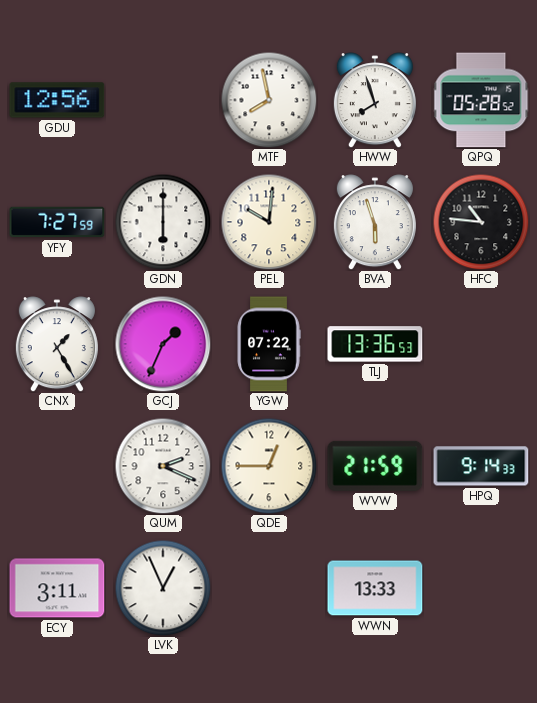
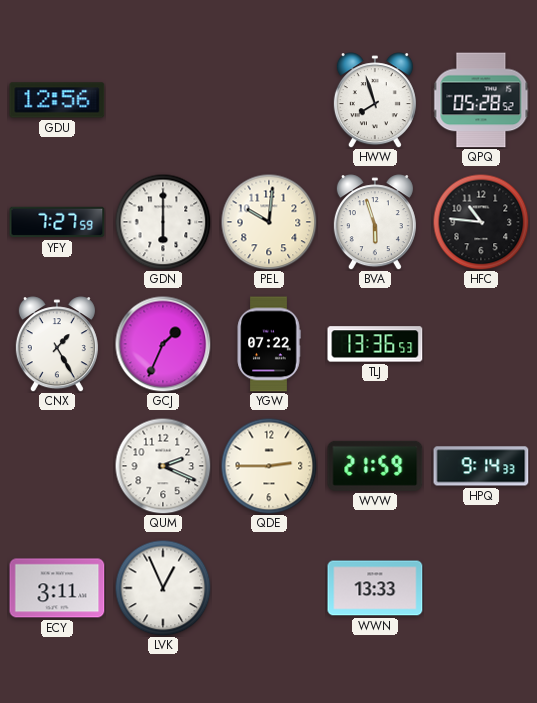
MTF: 7:58 -> none
QDE: 12:45 -> 2:45
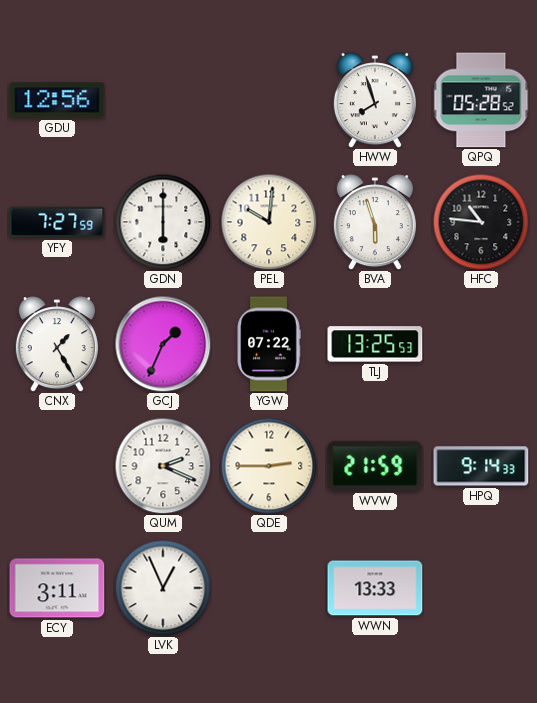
TLJ: 13:36 -> 13:25
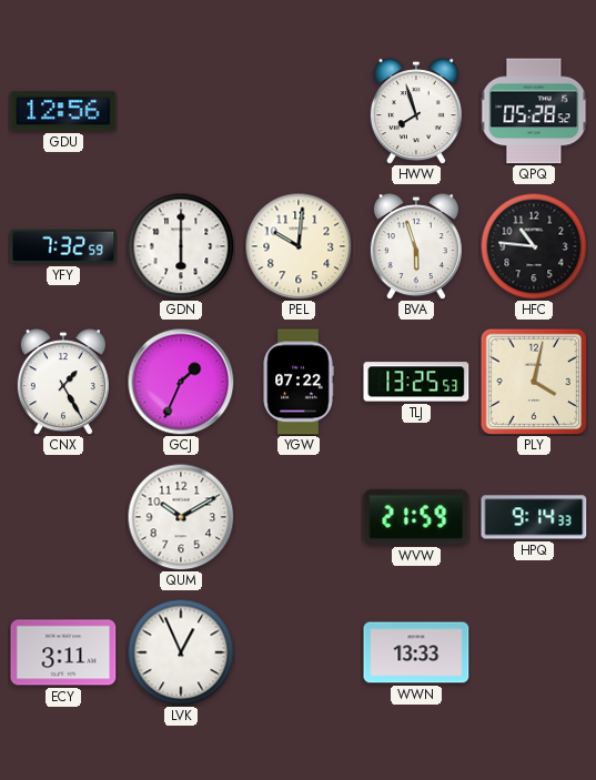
YFY: 7:27 -> 7:32
PLY: none -> 4:02
QUM: 2:19 -> 10:10
QDE: 2:45 -> none
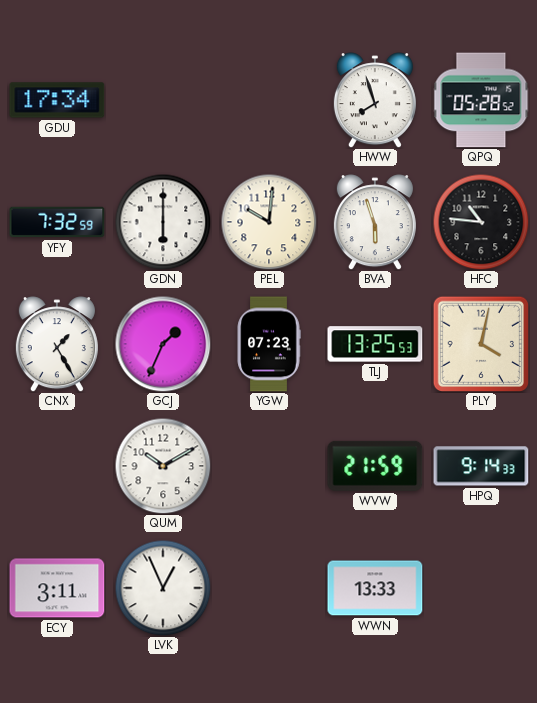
GDU: 12:56 -> 17:34
YGW: 07:22 -> 07:23
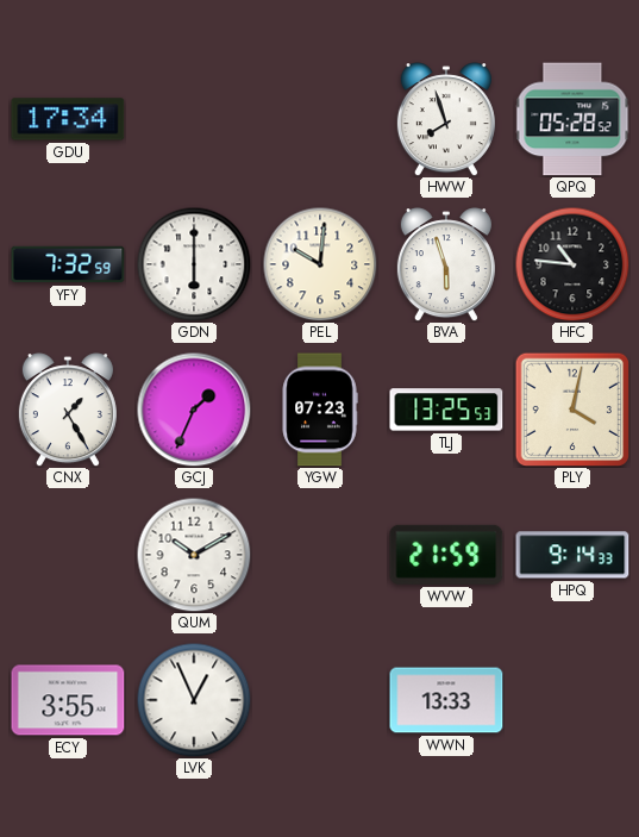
ECY: 3:11 -> 3:55
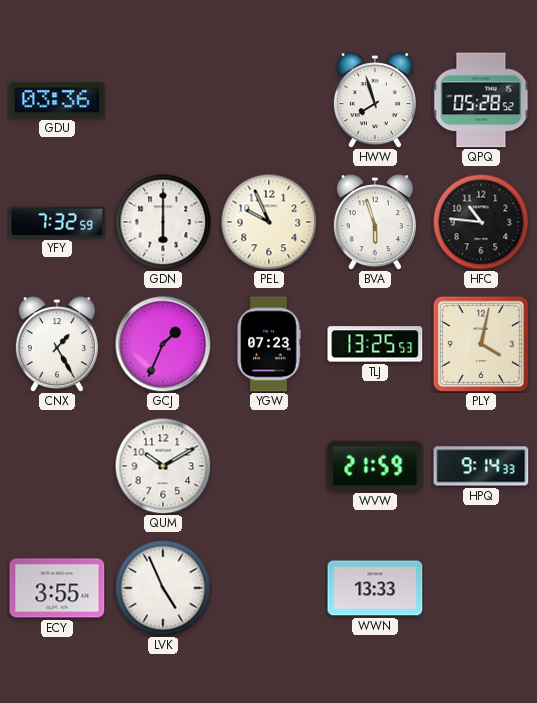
GDU: 17:34 -> 03:36
PEL: 10:01 -> 9:56
LVK: 12:56 -> 4:56
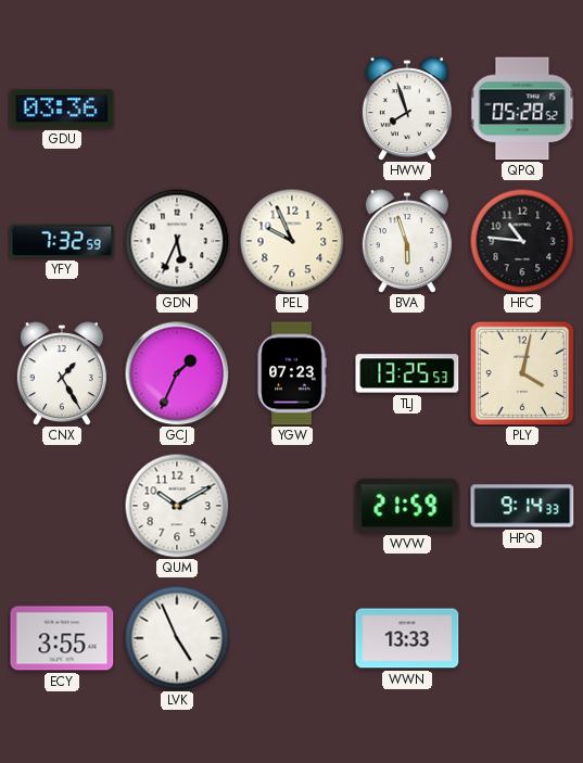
GDN: 6:00 -> 5:34
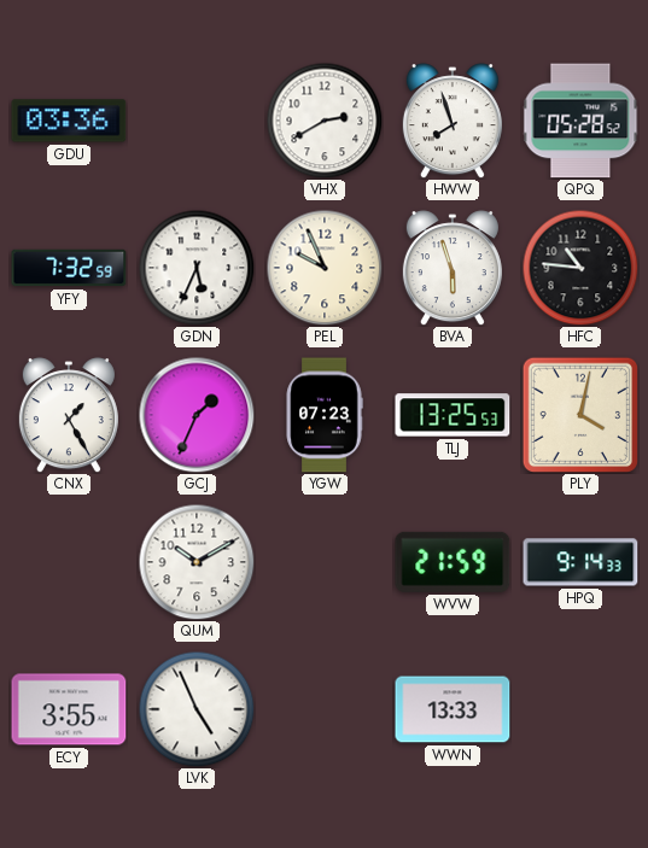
VHX: none -> 2:40
